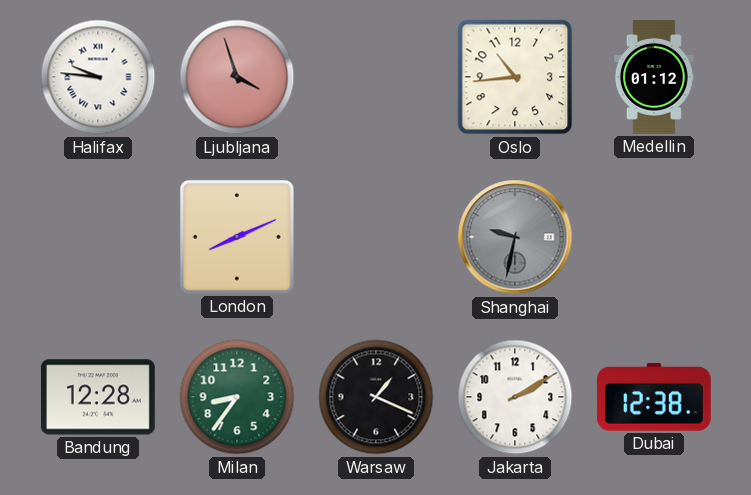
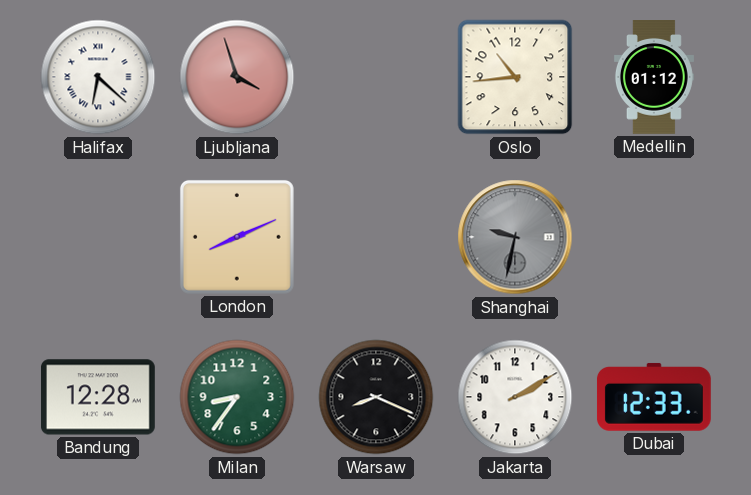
Halifax: 9:46 -> 6:22
Warsaw: 1:19 -> 8:19
Dubai: 12:38 -> 12:33
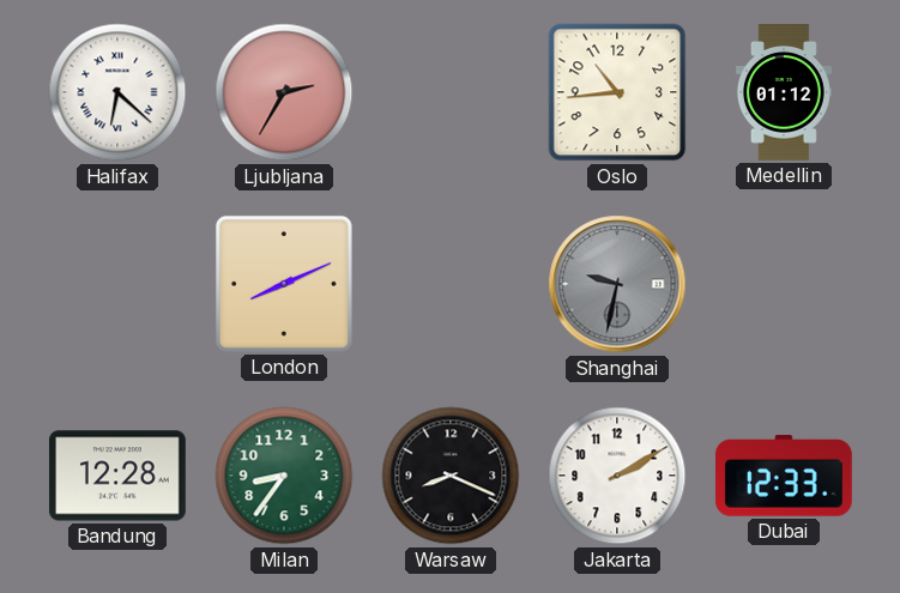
Ljubljana: 3:57 -> 2:35
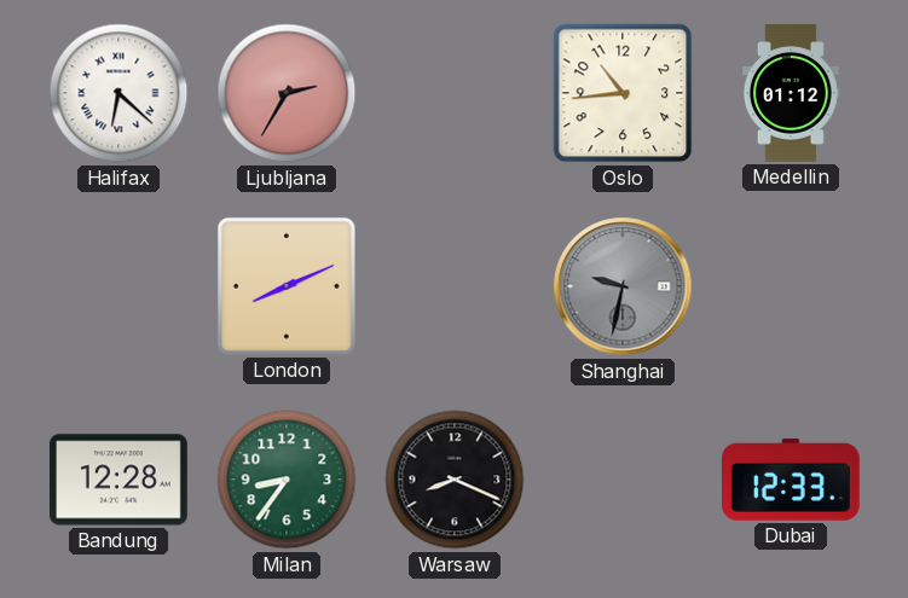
Jakarta: 2:10 -> none
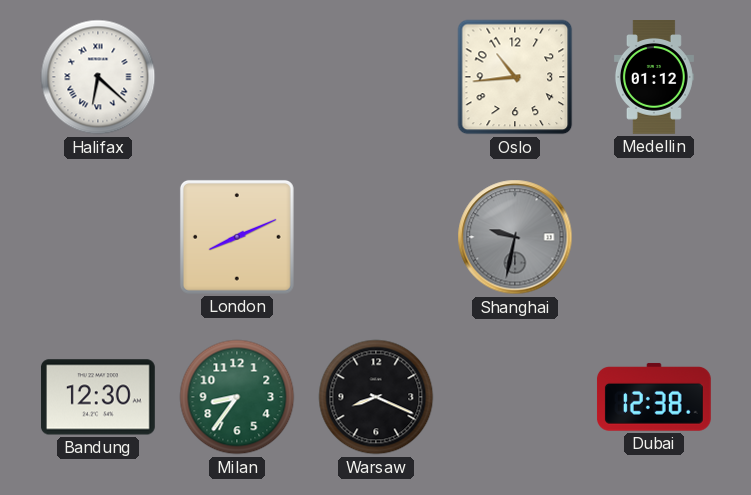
Ljubljana: 2:35 -> none
Bandung: 12:28 -> 12:30
Dubai: 12:33 -> 12:38
